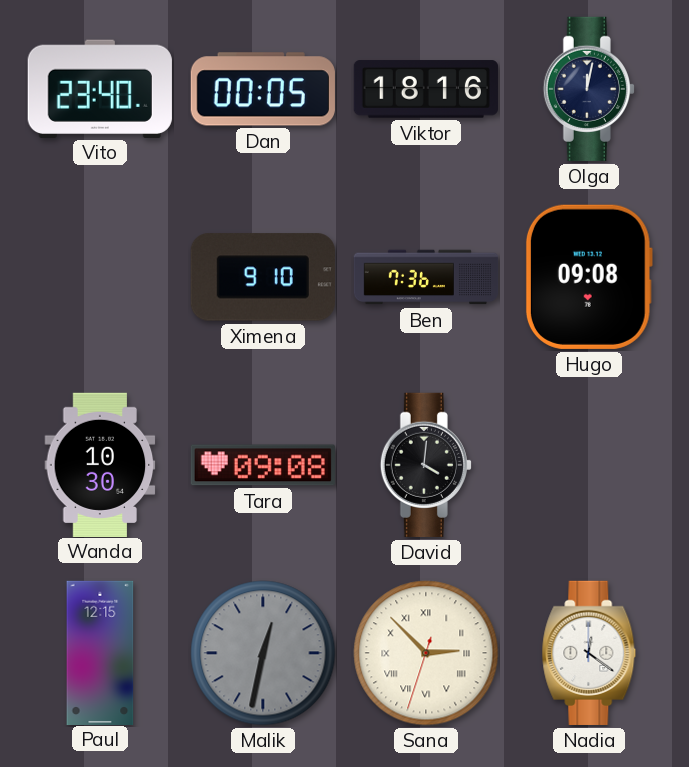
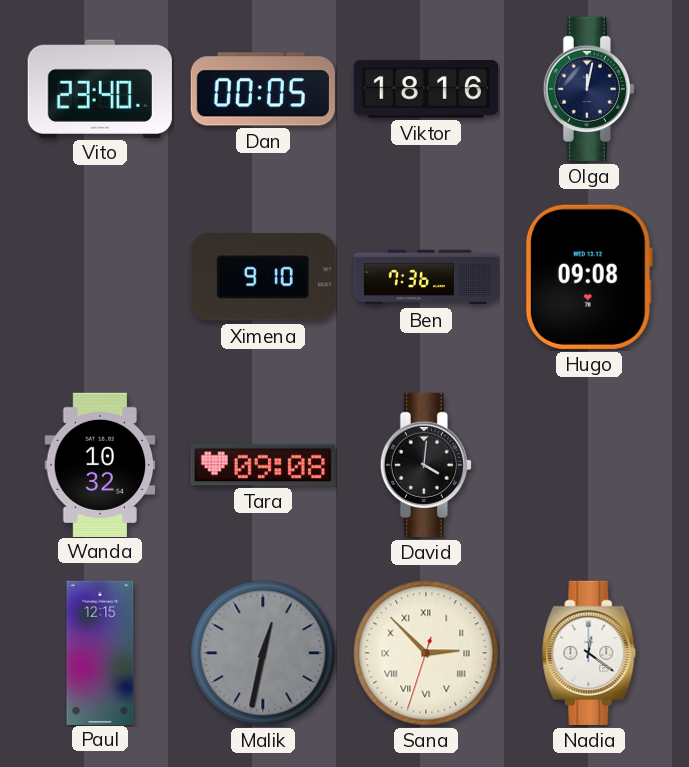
Wanda: 10:30 -> 10:32
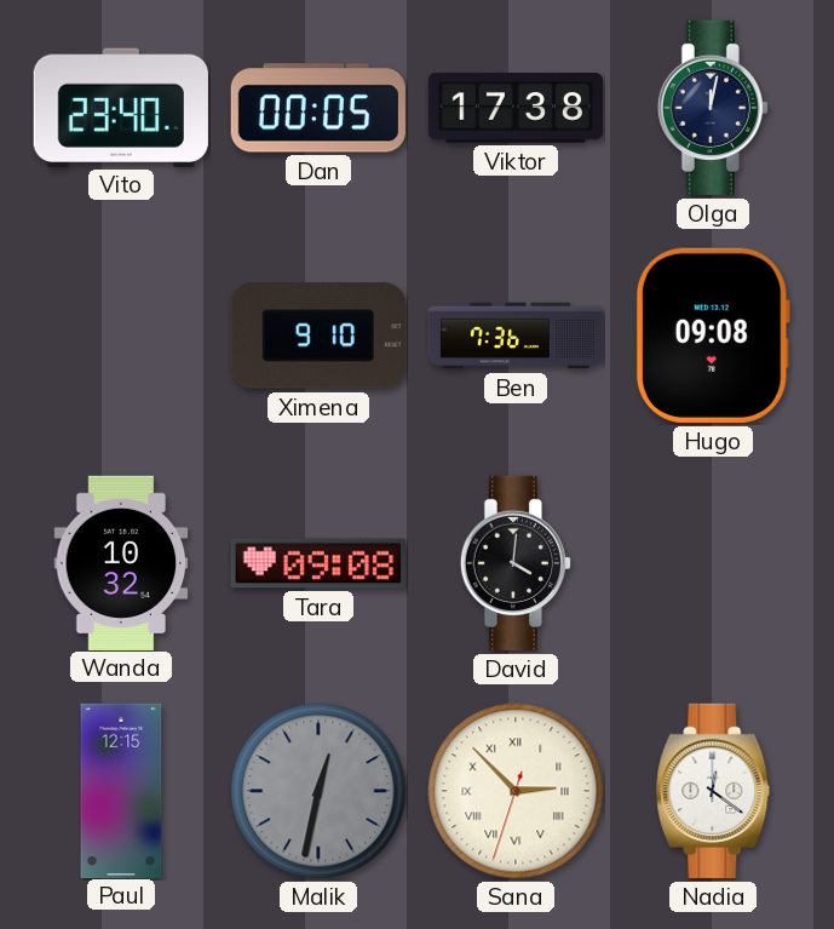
Viktor: 18:16 -> 17:38
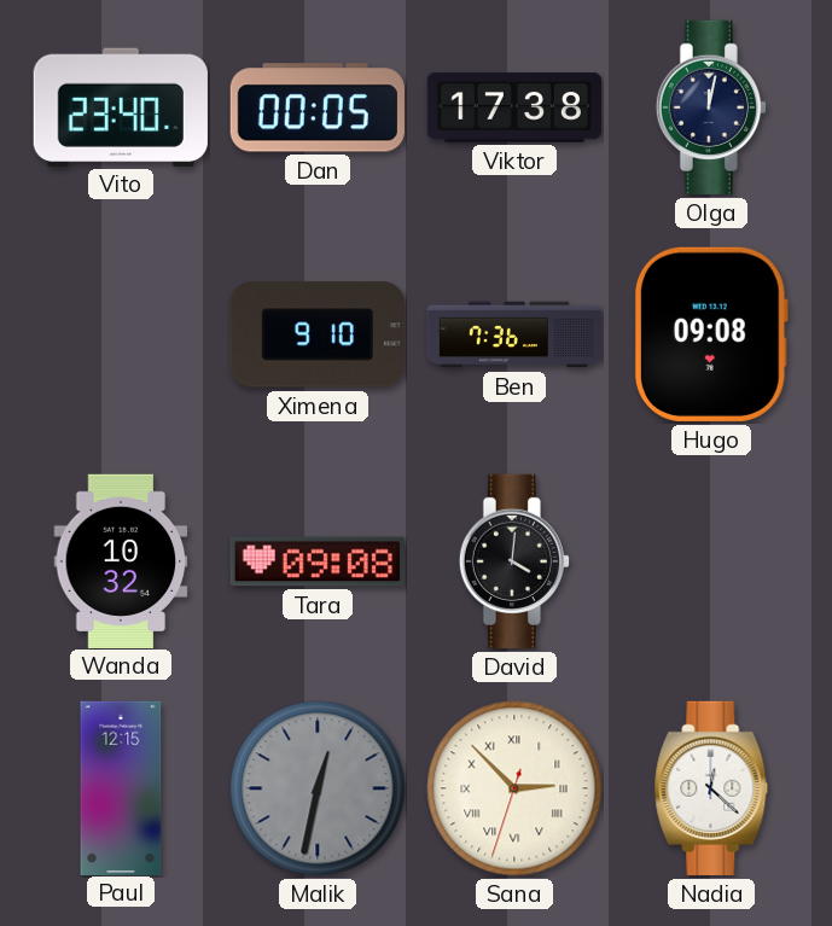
Nadia: 12:21 -> 12:22
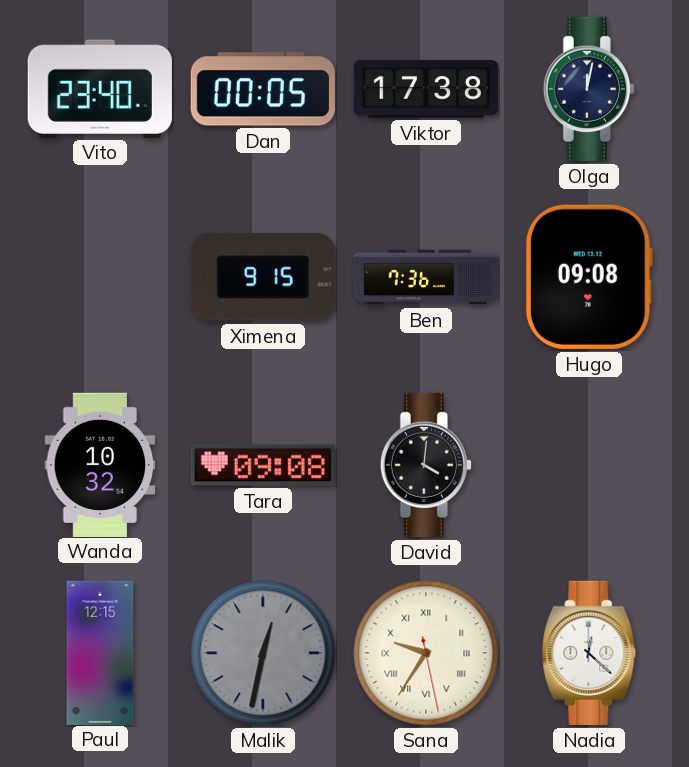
Ximena: 9:10 -> 9:15
Sana: 2:52 -> 9:35
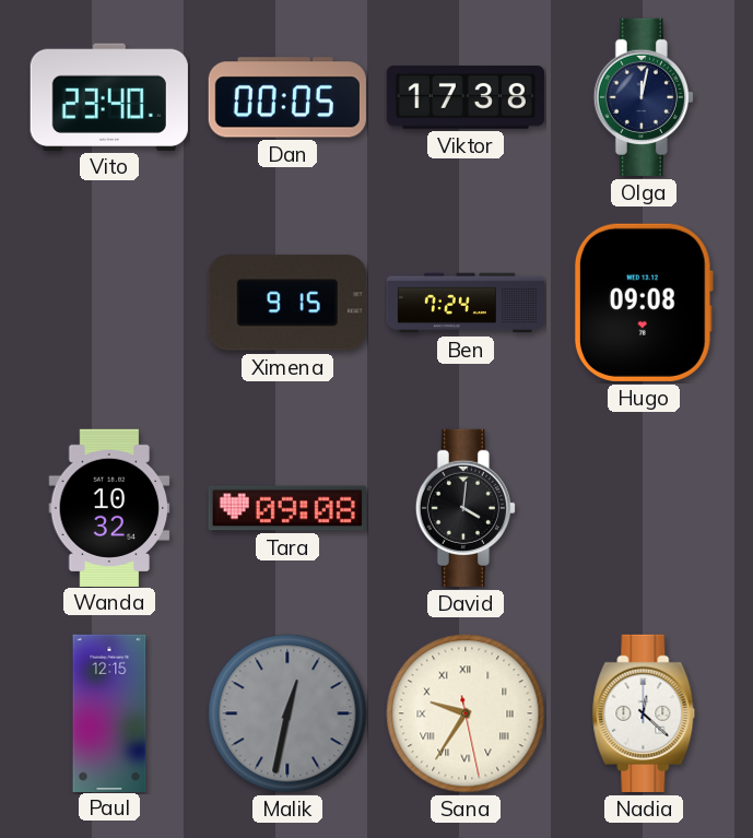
Ben: 7:36 -> 7:24
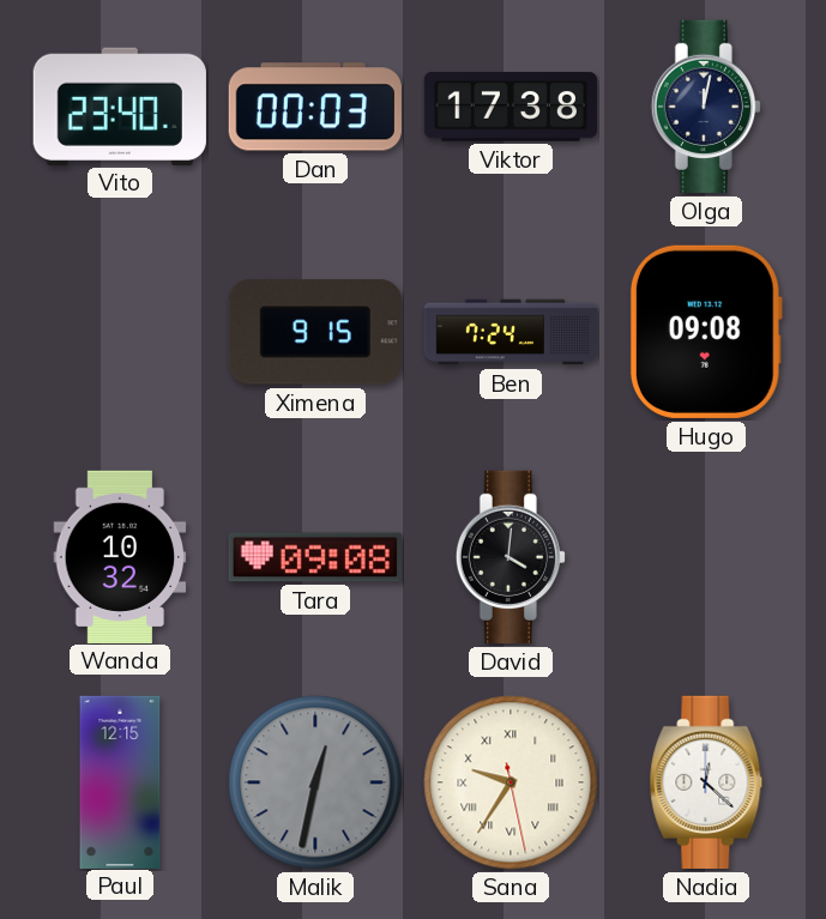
Dan: 00:05 -> 00:03
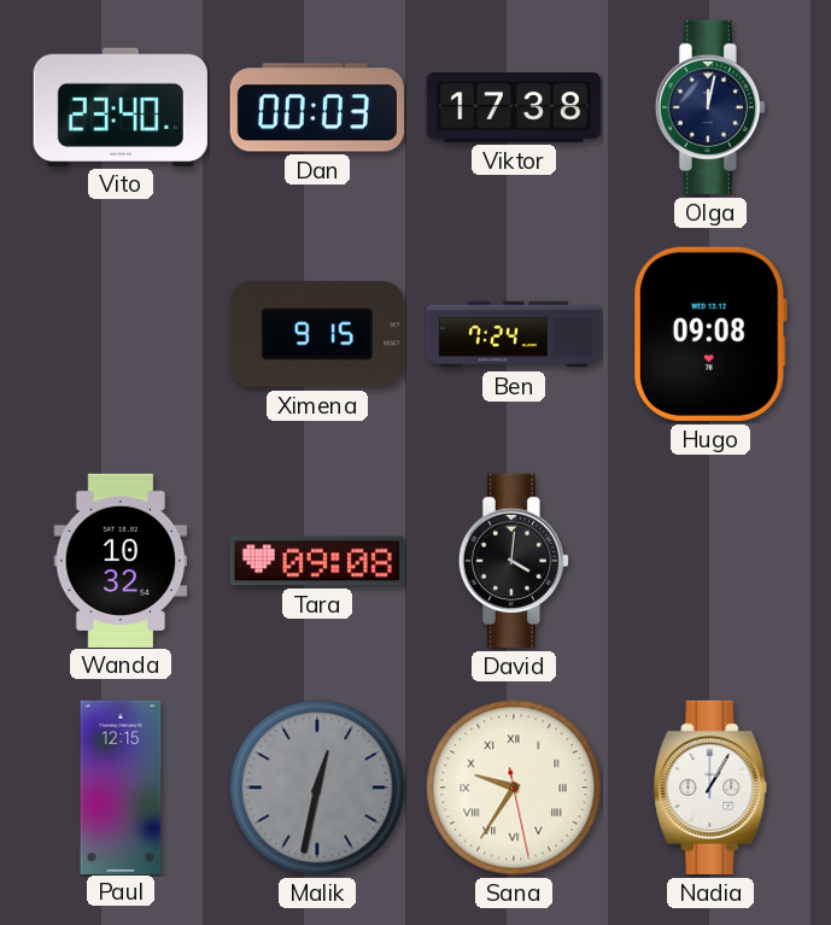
Nadia: 12:22 -> 1:05
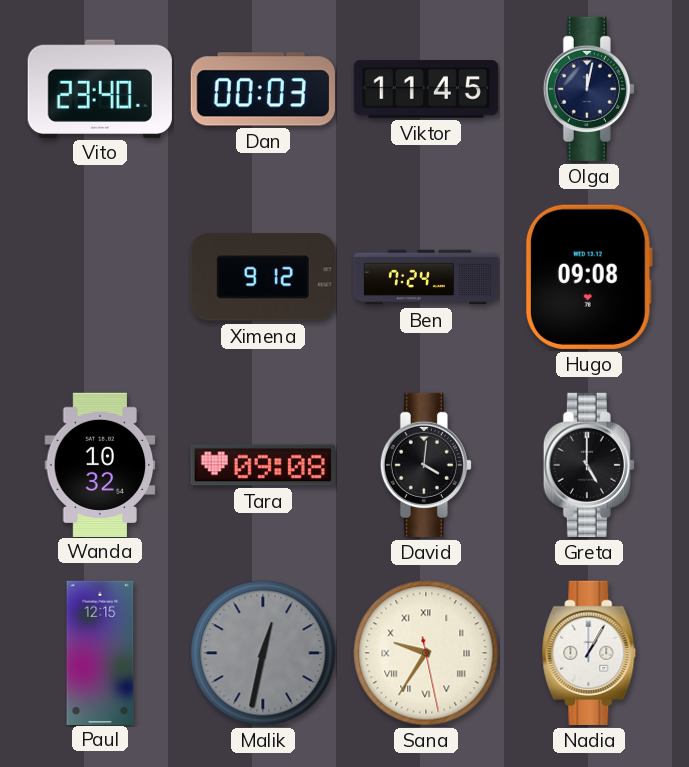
Viktor: 17:38 -> 11:45
Ximena: 9:15 -> 9:12
Greta: none -> 5:00
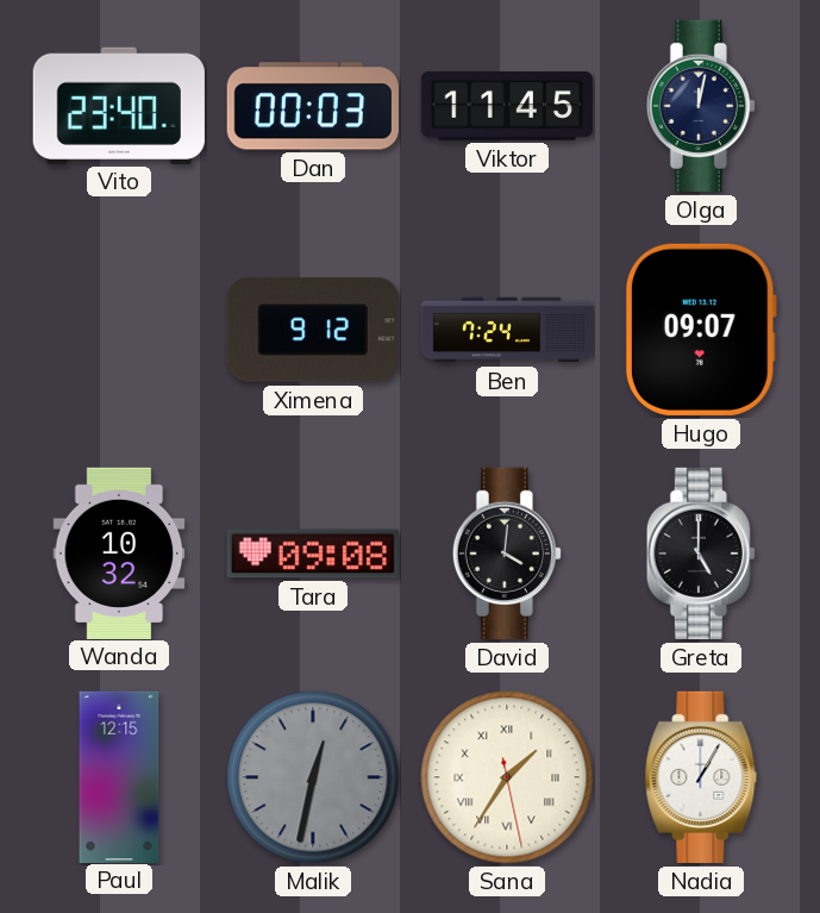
Hugo: 09:08 -> 09:07
Sana: 9:35 -> 1:35
